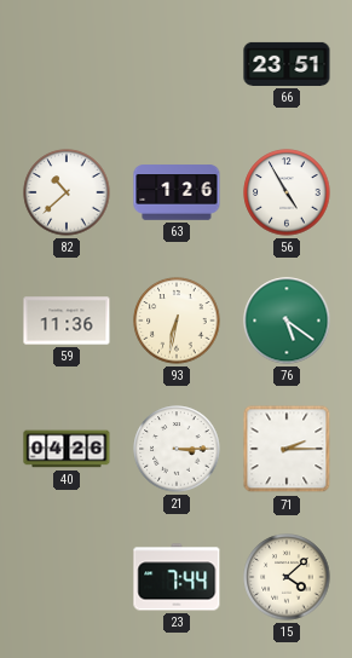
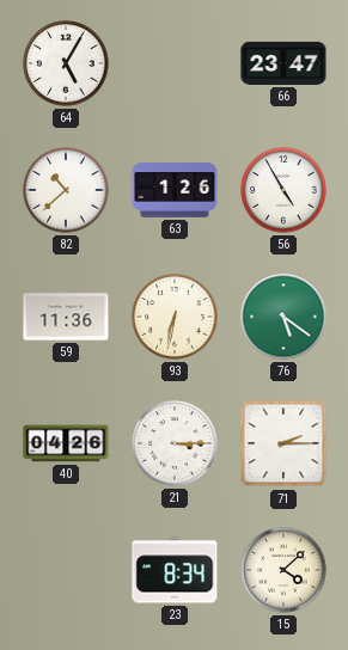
64: none -> 5:05
66: 23:51 -> 23:47
23: 7:44 -> 8:34
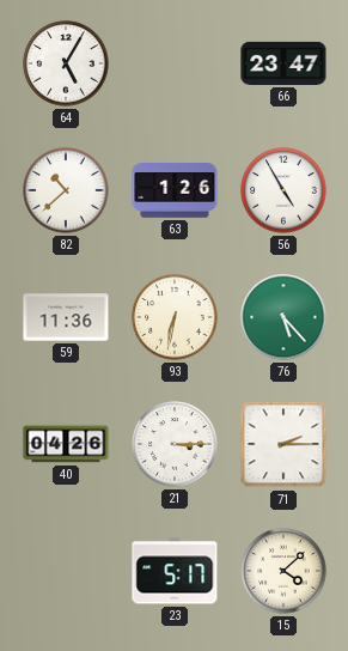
76: 5:21 -> 5:23
23: 8:34 -> 5:17
